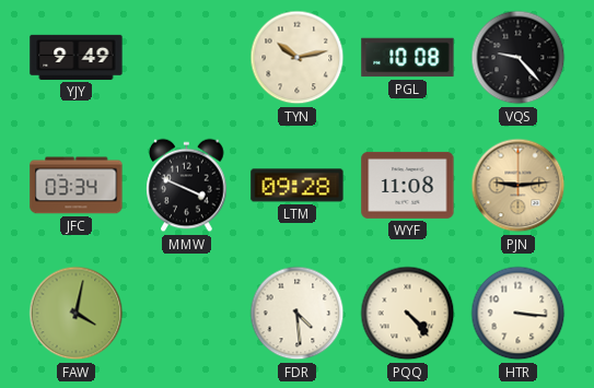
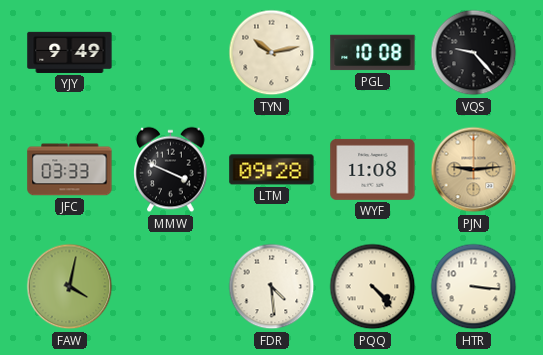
JFC: 03:34 -> 03:33
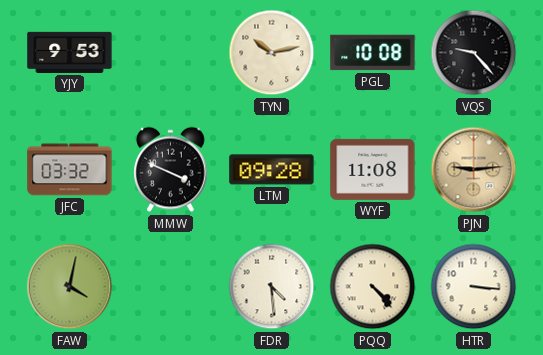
YJY: 9:49 -> 9:53
JFC: 03:33 -> 03:32
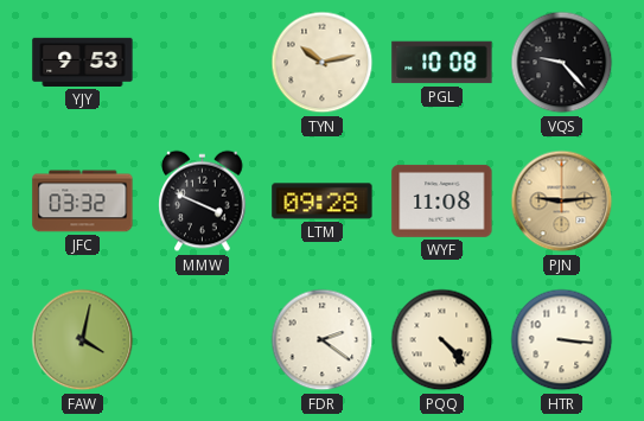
FDR: 4:29 -> 2:21
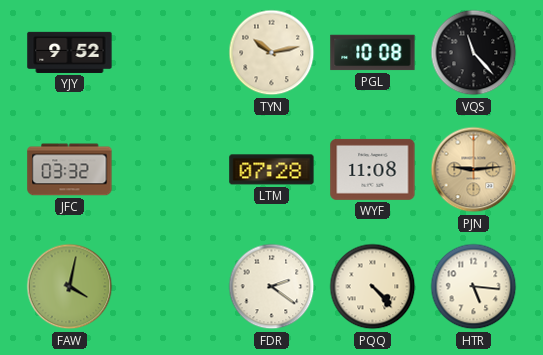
YJY: 9:53 -> 9:52
VQS: 9:23 -> 11:23
MMW: 3:49 -> none
LTM: 09:28 -> 07:28
HTR: 3:16 -> 5:16
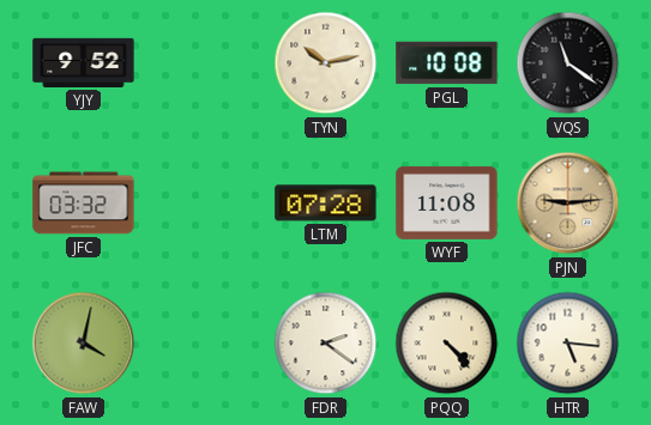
VQS: 11:23 -> 11:21
